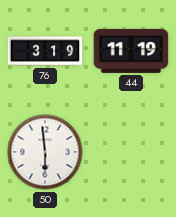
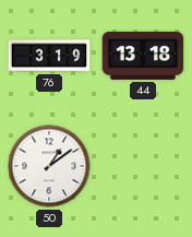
44: 11:19 -> 13:18
50: 5:59 -> 1:09
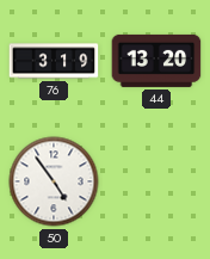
44: 13:18 -> 13:20
50: 1:09 -> 4:54
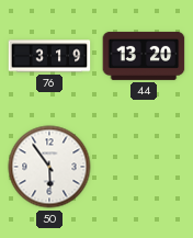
50: 4:54 -> 5:54
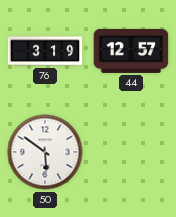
44: 13:20 -> 12:57
50: 5:54 -> 5:51
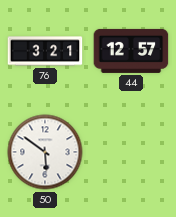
76: 3:19 -> 3:21
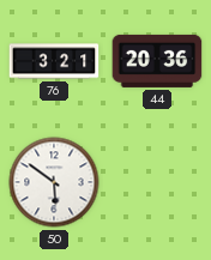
44: 12:57 -> 20:36
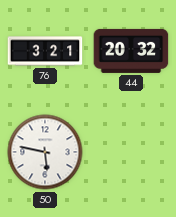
44: 20:36 -> 20:32
50: 5:51 -> 5:47
